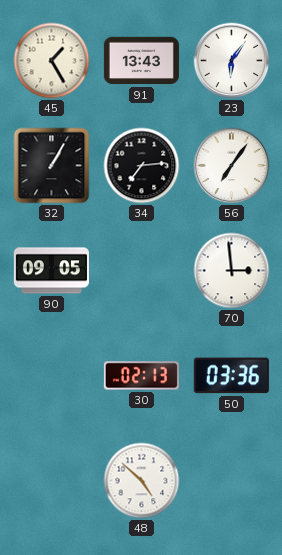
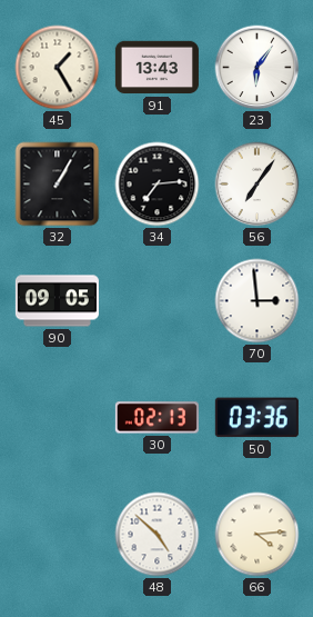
66: none -> 4:14
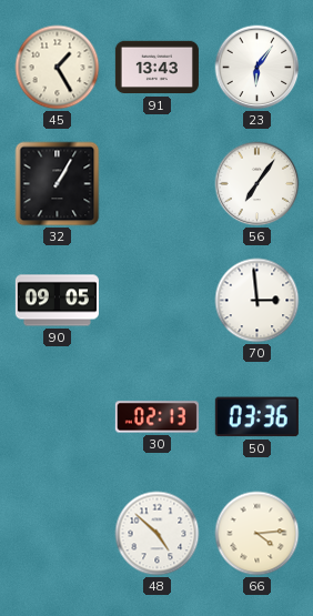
34: 7:14 -> none
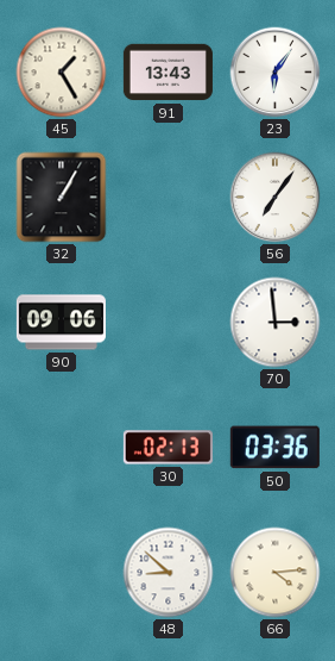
90: 09:05 -> 09:06
48: 4:52 -> 8:52
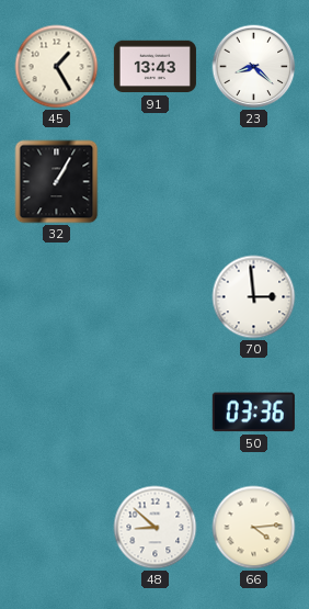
23: 6:06 -> 8:22
56: 7:06 -> none
90: 09:06 -> none
30: 02:13 -> none
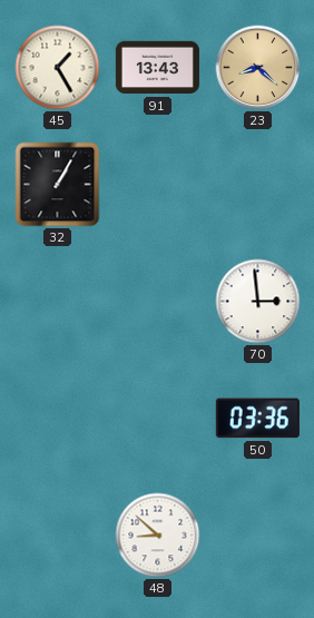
23 dial: white -> champagne
66: 4:14 -> none
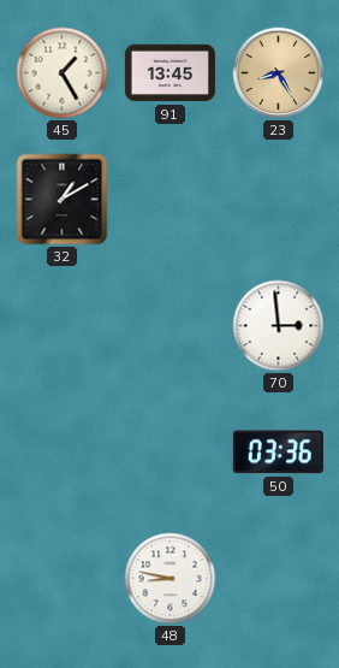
91: 13:43 -> 13:45
23: 8:22 -> 8:25
32: 1:05 -> 1:10
48: 8:52 -> 8:47
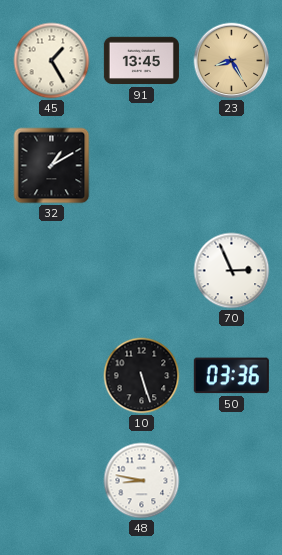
70: 2:59 -> 2:56
10: none -> 5:27
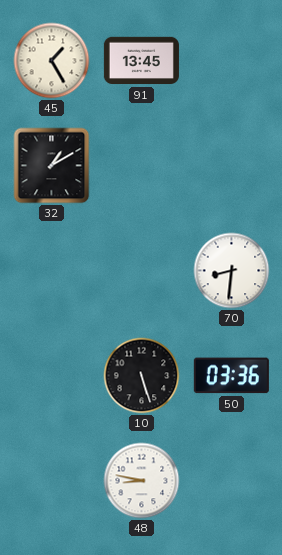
23: 8:25 -> none
70: 2:56 -> 8:31
